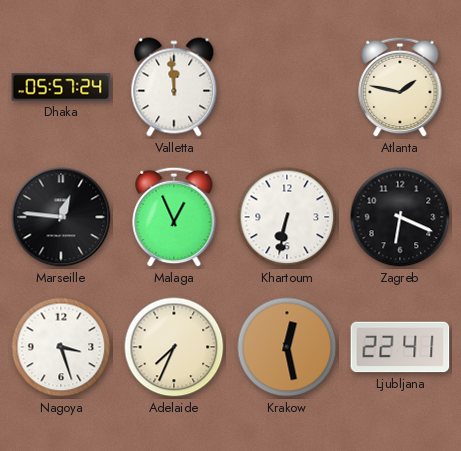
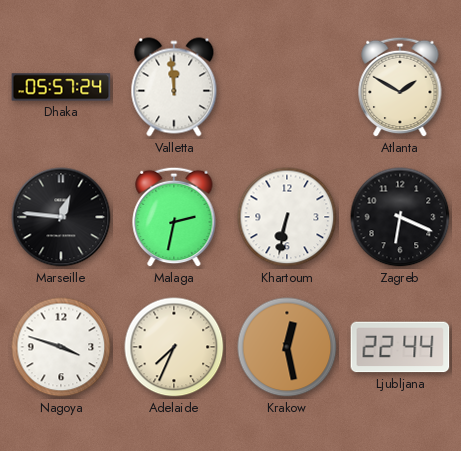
Atlanta: 1:47 -> 1:50
Malaga: 12:56 -> 2:32
Nagoya: 3:27 -> 3:48
Ljubljana: 22:41 -> 22:44
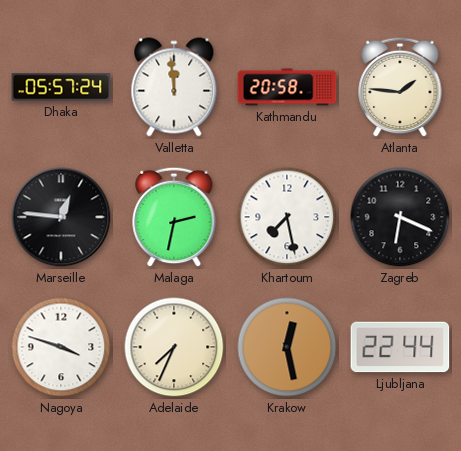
Kathmandu: none -> 20:58
Atlanta: 1:50 -> 1:46
Khartoum: 6:32 -> 7:28
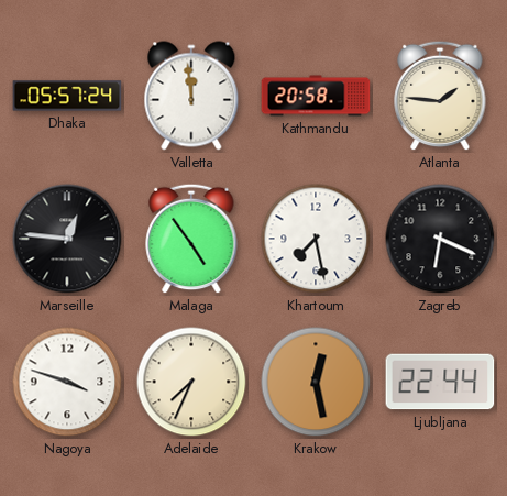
Malaga: 2:32 -> 4:54
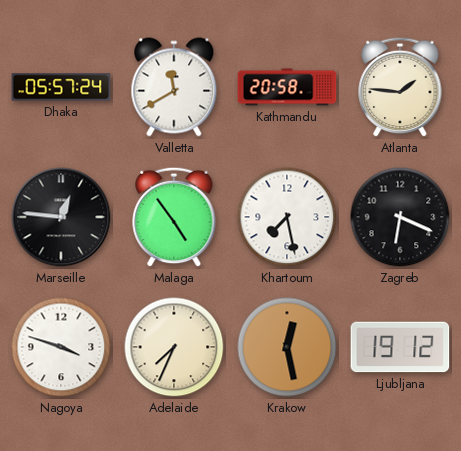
Valletta: 11:59 -> 11:40
Ljubljana: 22:44 -> 19:12
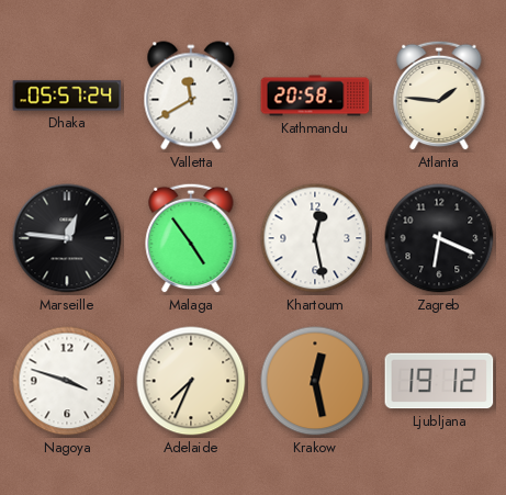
Khartoum: 7:28 -> 12:28
